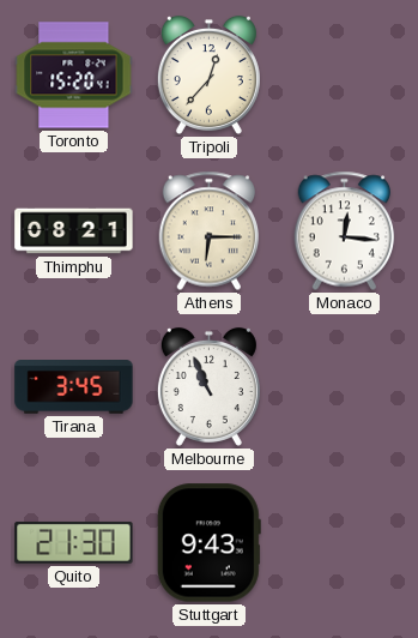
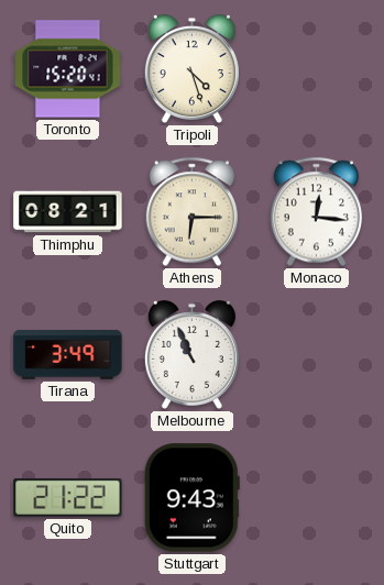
Tripoli: 12:37 -> 4:27
Tirana: 3:45 -> 3:49
Quito: 21:30 -> 21:22
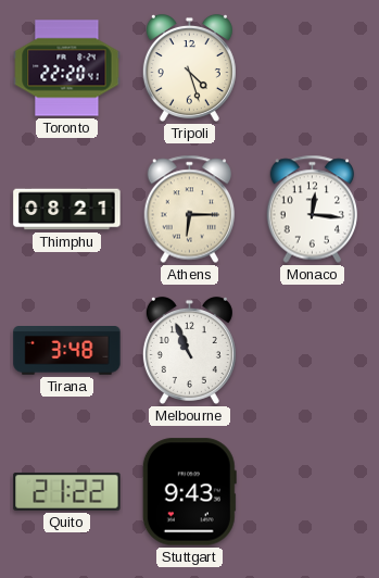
Toronto: 15:20 -> 22:20
Tirana: 3:49 -> 3:48
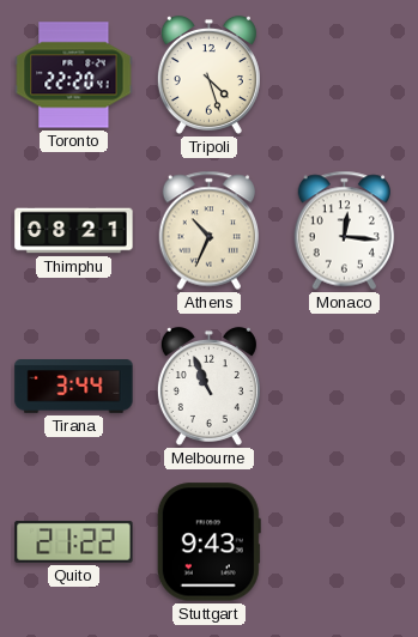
Athens: 6:15 -> 10:34
Tirana: 3:48 -> 3:44
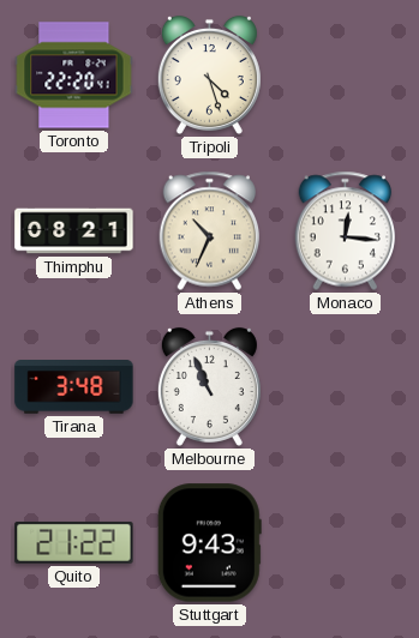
Tirana: 3:44 -> 3:48
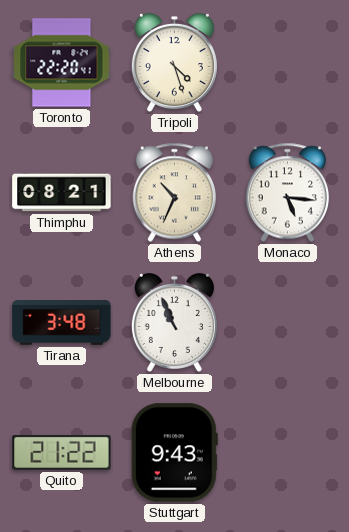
Monaco: 12:16 -> 5:16
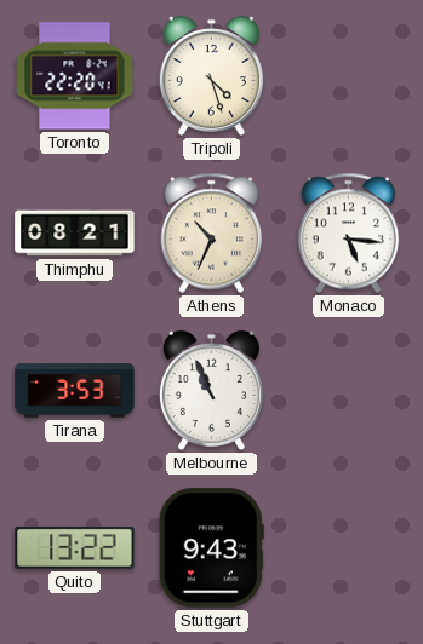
Tirana: 3:48 -> 3:53
Quito: 21:22 -> 13:22
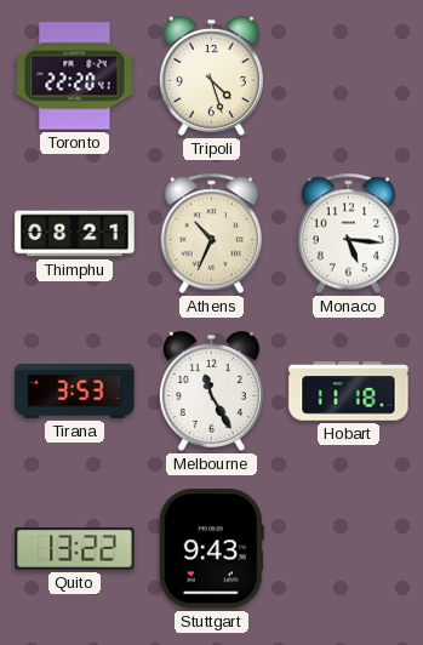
Melbourne: 10:56 -> 11:25
Hobart: none -> 11:18
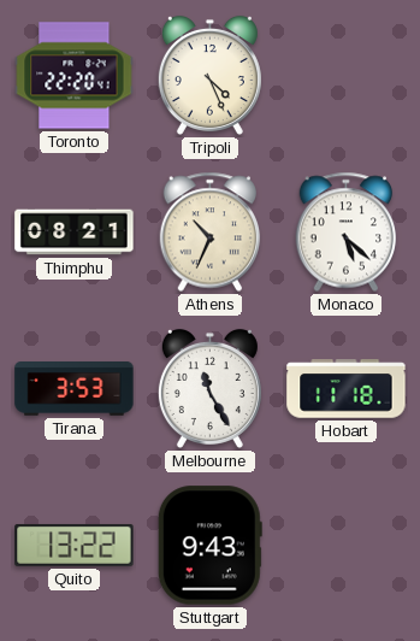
Tripoli: 4:27 -> 4:26
Monaco: 5:16 -> 5:22
